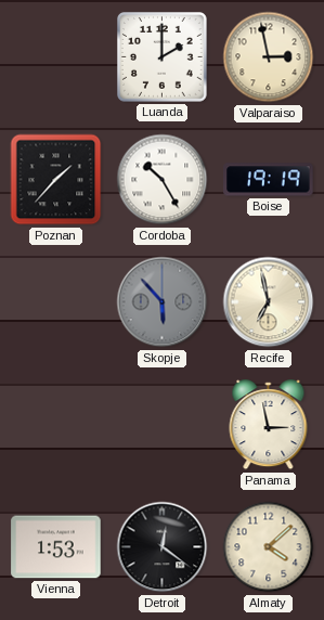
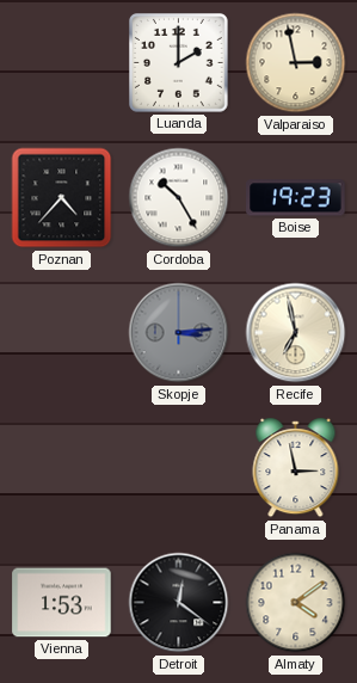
Poznan: 1:37 -> 4:37
Boise: 19:19 -> 19:23
Skopje: 5:53 -> 3:14
Almaty: 4:08 -> 4:09
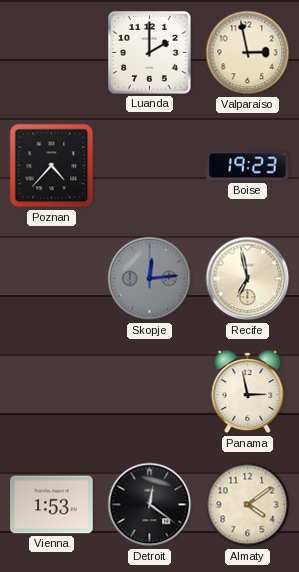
Cordoba: 10:25 -> none
Skopje: 3:14 -> 12:14
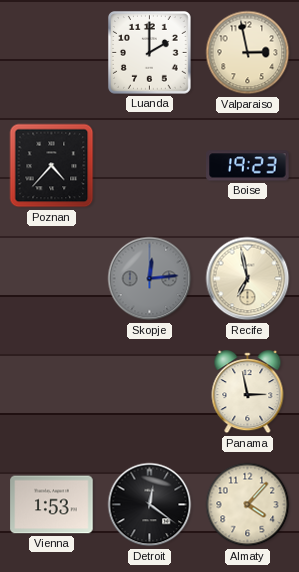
Almaty: 4:09 -> 4:07
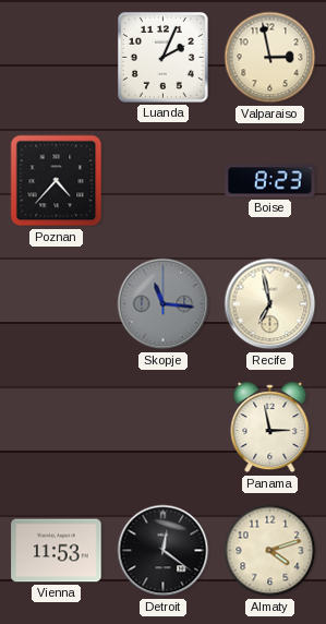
Luanda: 2:00 -> 2:04
Boise: 19:23 -> 8:23
Skopje: 12:14 -> 11:16
Vienna: 1:53 -> 11:53
Almaty: 4:07 -> 4:12
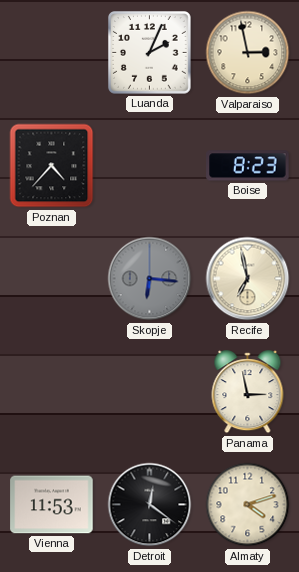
Skopje: 11:16 -> 6:16
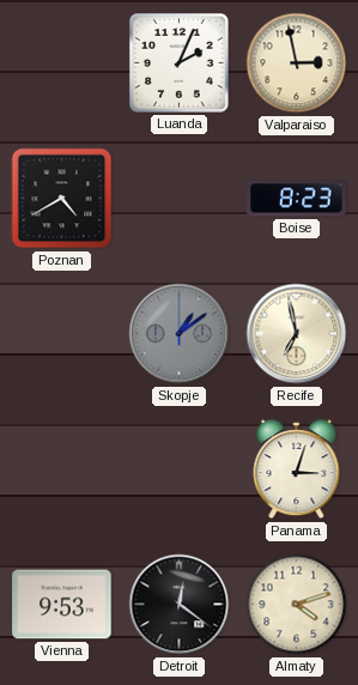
Poznan: 4:37 -> 4:40
Skopje: 6:16 -> 1:09
Panama: 2:58 -> 3:03
Vienna: 11:53 -> 9:53
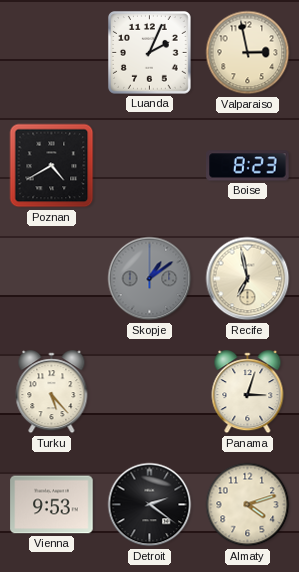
Turku: none -> 5:23
Detroit: 12:21 -> 2:21
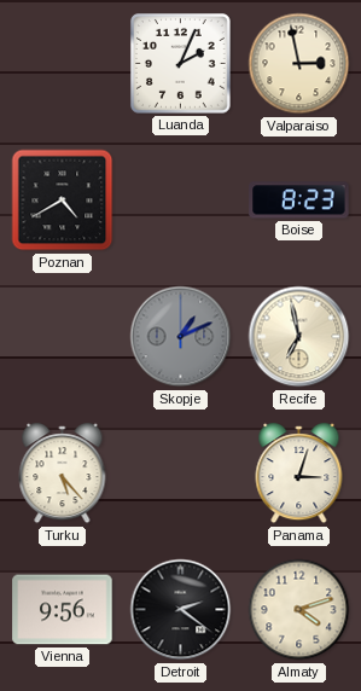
Skopje: 1:09 -> 1:11
Vienna: 9:53 -> 9:56
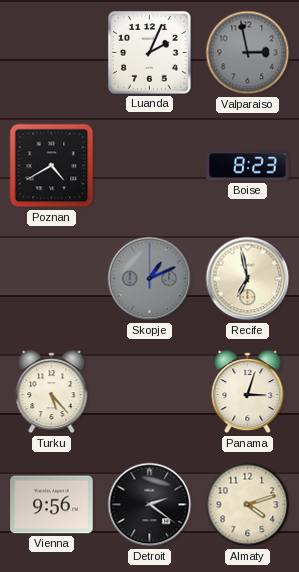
Valparaiso dial: cream -> grey
